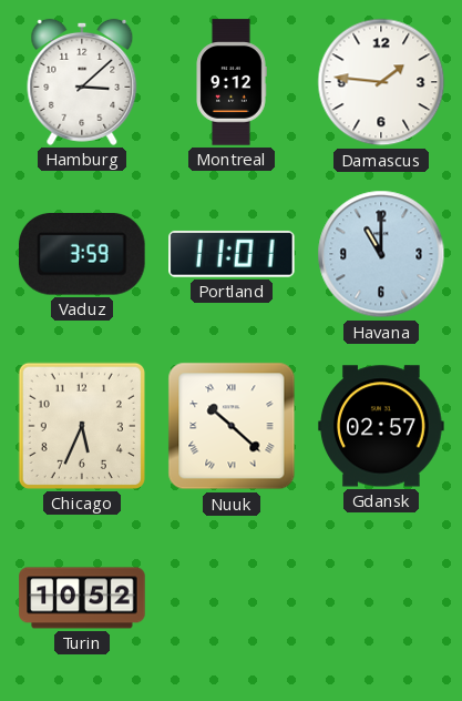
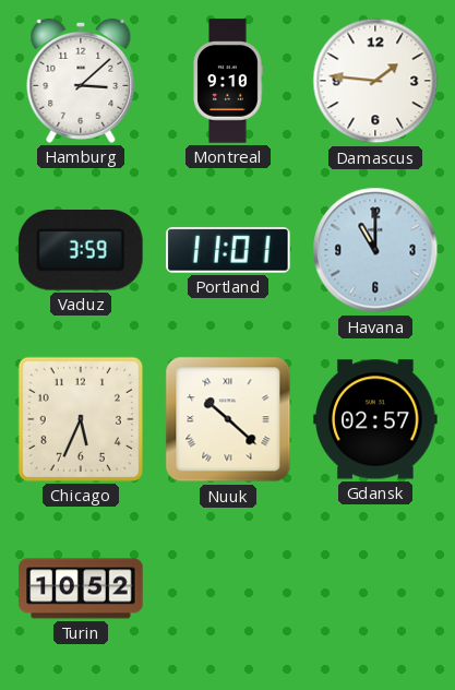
Montreal: 9:12 -> 9:10
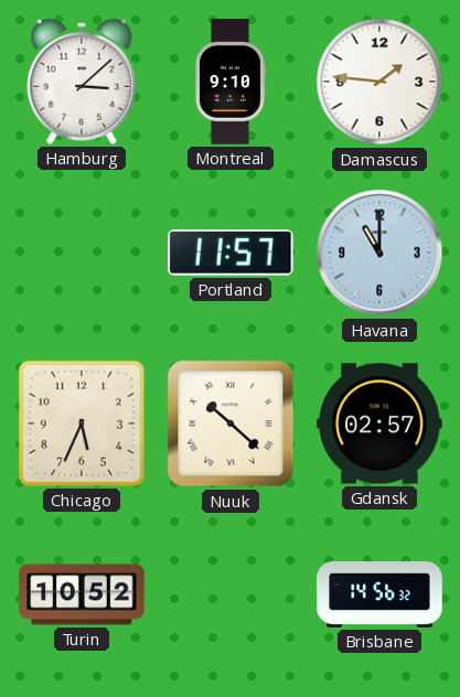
Vaduz: 3:59 -> none
Portland: 11:01 -> 11:57
Brisbane: none -> 14:56
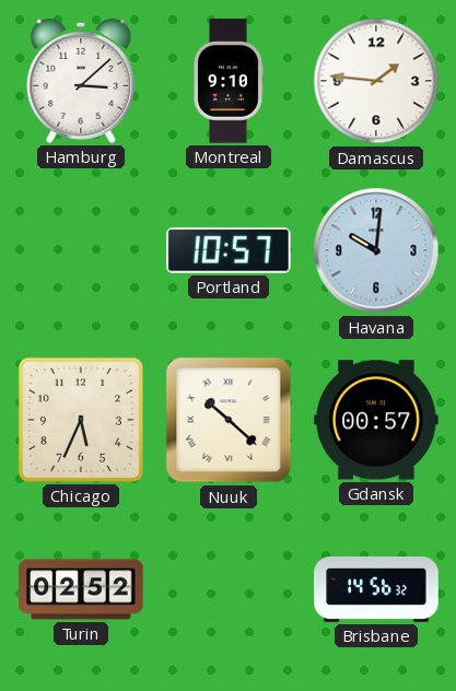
Portland: 11:57 -> 10:57
Havana: 11:00 -> 10:01
Gdansk: 02:57 -> 00:57
Turin: 10:52 -> 02:52
